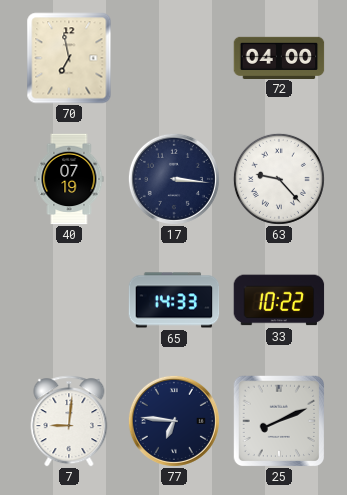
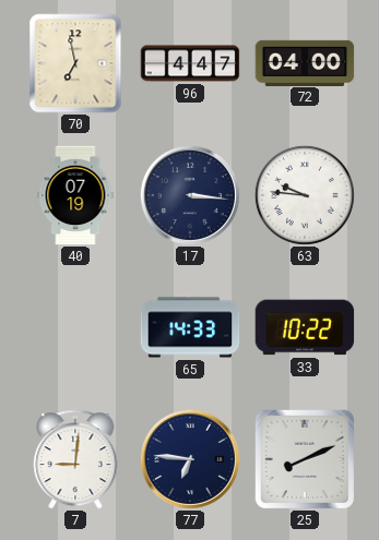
96: none -> 4:47
63: 9:23 -> 9:46
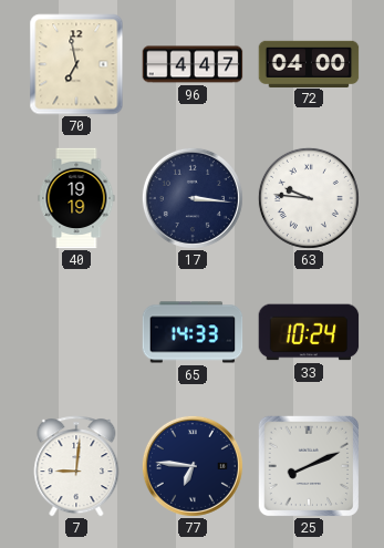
40: 07:19 -> 19:19
33: 10:22 -> 10:24
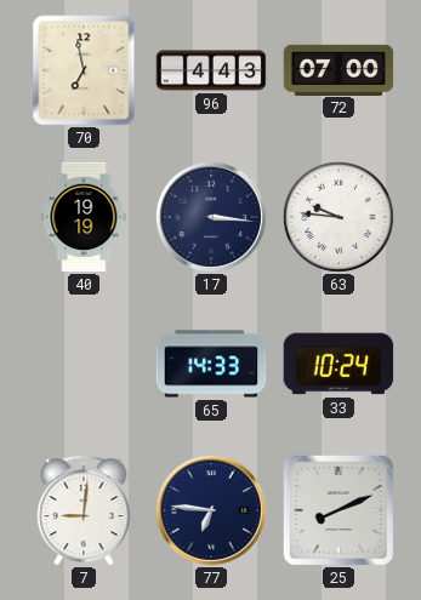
96: 4:47 -> 4:43
72: 04:00 -> 07:00
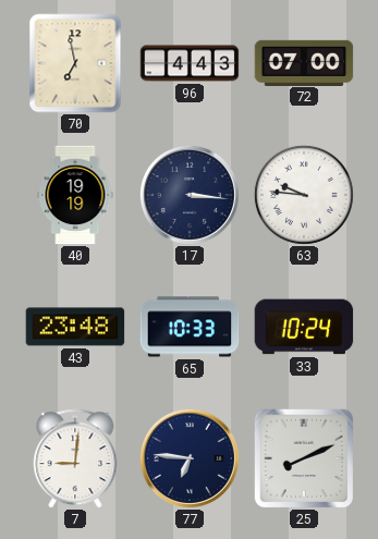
43: none -> 23:48
65: 14:33 -> 10:33
